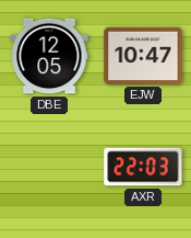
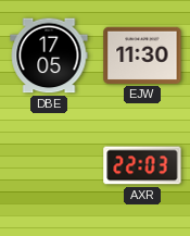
DBE: 12:05 -> 17:05
EJW: 10:47 -> 11:30
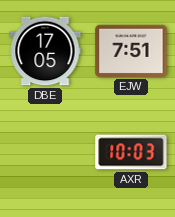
EJW: 11:30 -> 7:51
AXR: 22:03 -> 10:03
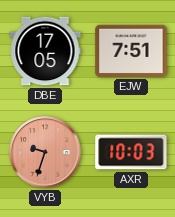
VYB: none -> 9:33
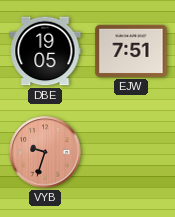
DBE: 17:05 -> 19:05
AXR: 10:03 -> none
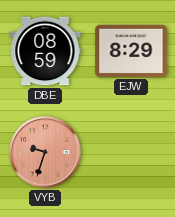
DBE: 19:05 -> 08:59
EJW: 7:51 -> 8:29
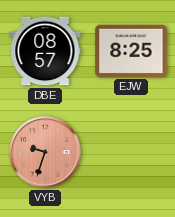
DBE: 08:59 -> 08:57
EJW: 8:29 -> 8:25
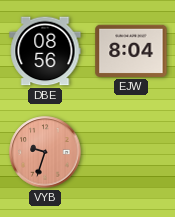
DBE: 08:57 -> 08:56
EJW: 8:25 -> 8:04
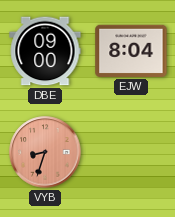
DBE: 08:56 -> 09:00
VYB: 9:33 -> 8:33
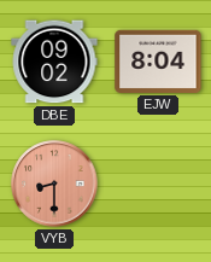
DBE: 09:00 -> 09:02
VYB: 8:33 -> 8:30
